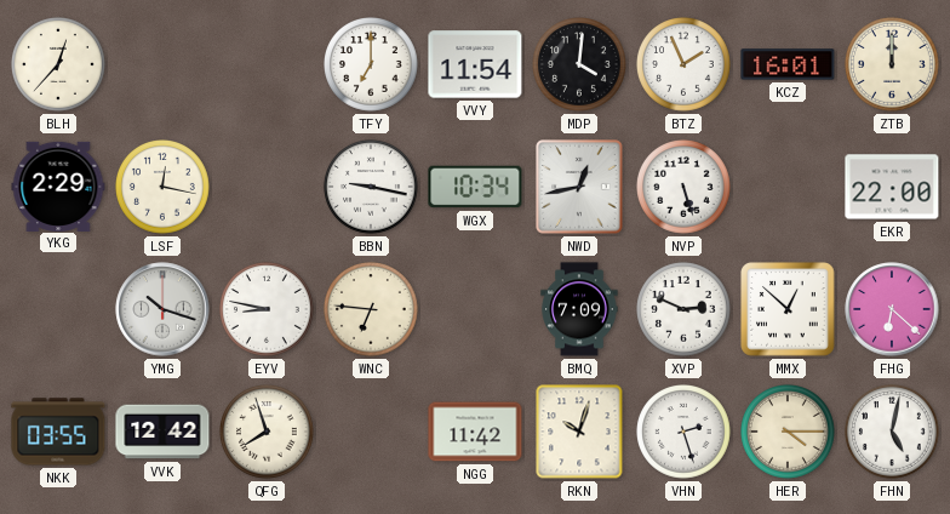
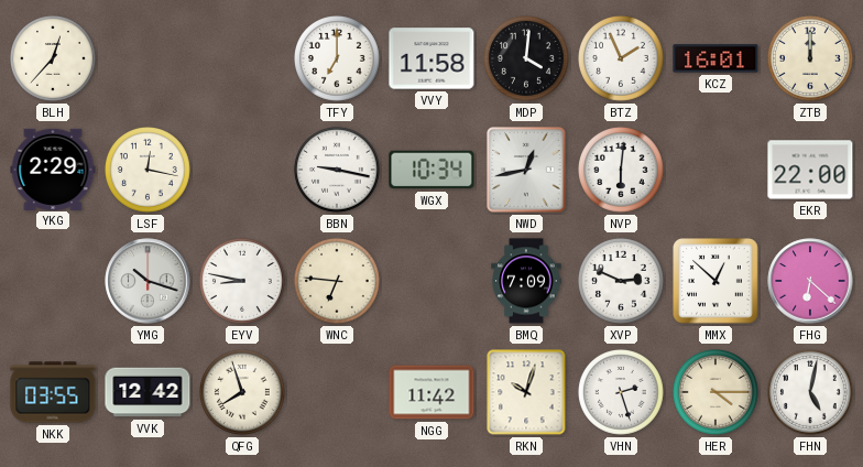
VVY: 11:54 -> 11:58
NVP: 5:27 -> 6:01
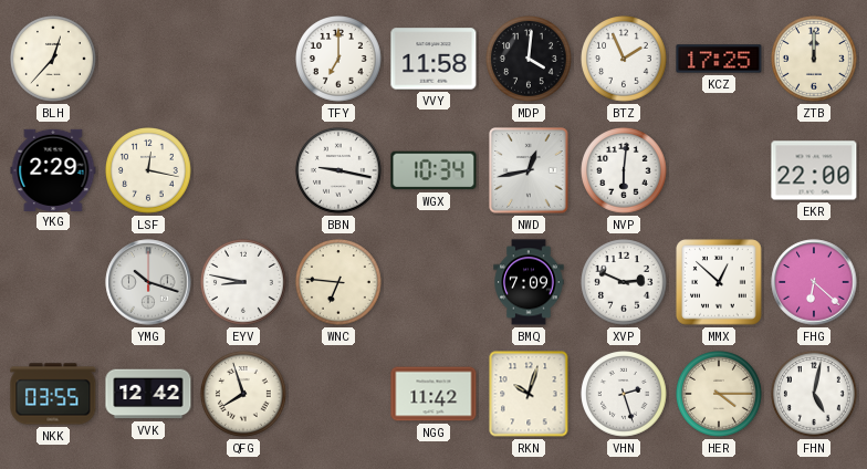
KCZ: 16:01 -> 17:25
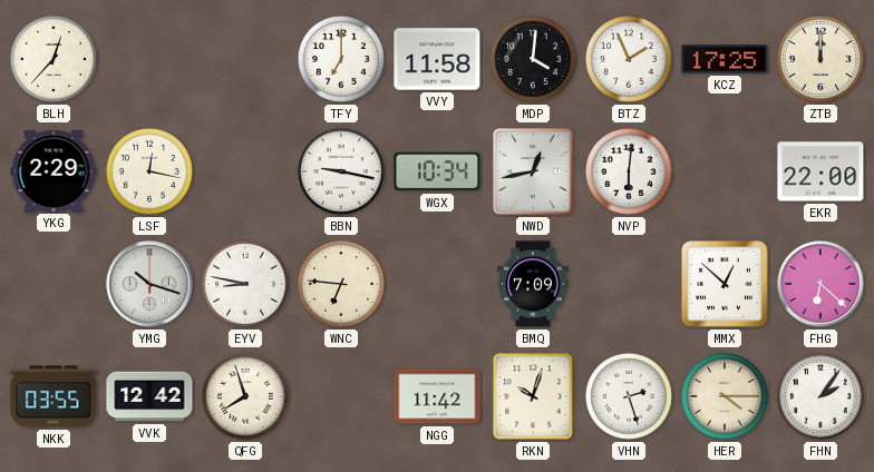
XVP: 2:49 -> none
FHN: 5:02 -> 2:06
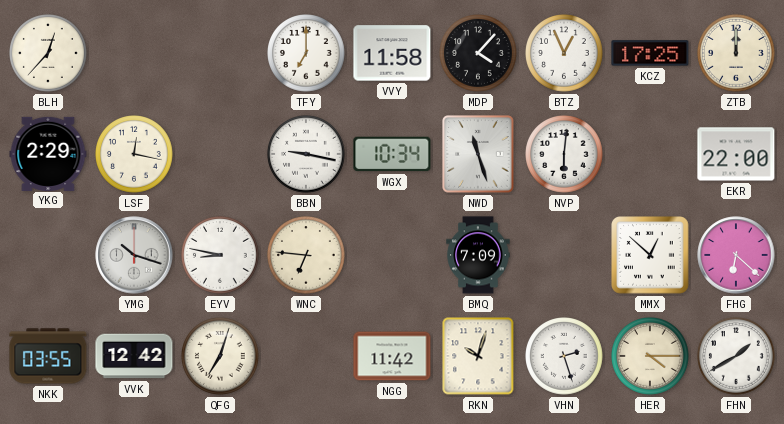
MDP: 4:01 -> 4:07
BTZ: 1:56 -> 12:56
NWD: 12:43 -> 11:27
QFG: 7:57 -> 7:03
FHN: 2:06 -> 1:40
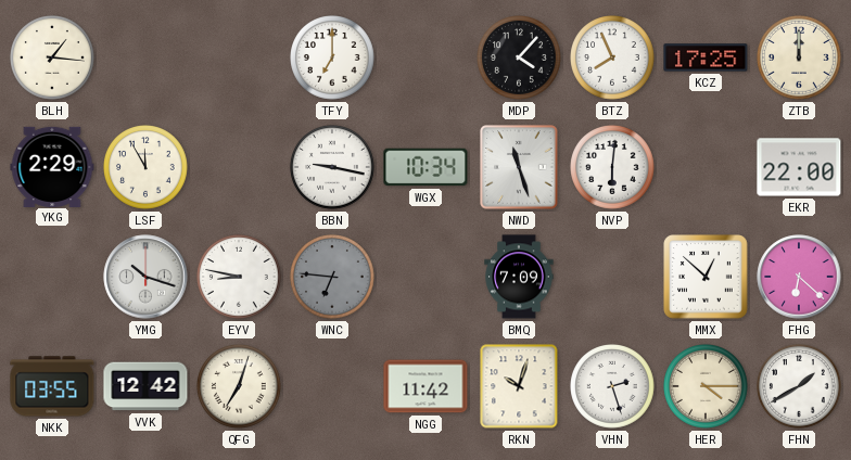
BLH: 12:37 -> 1:16
VVY: 11:58 -> none
BTZ: 12:56 -> 7:56
LSF: 12:17 -> 11:55
WNC dial: cream -> grey
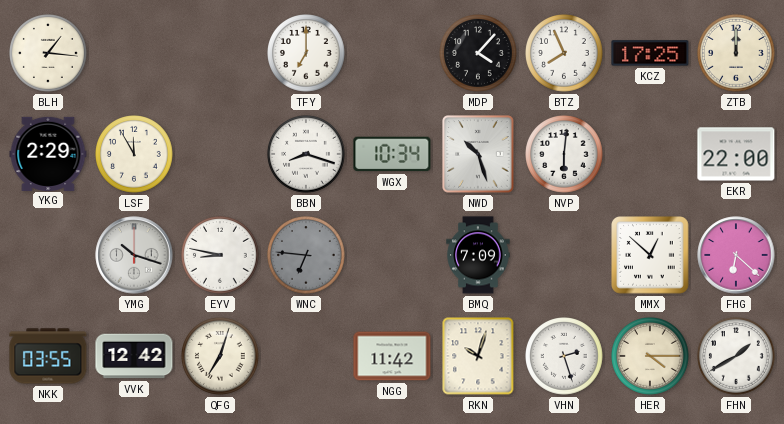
BBN: 9:17 -> 8:18
NWD: 11:27 -> 10:27
